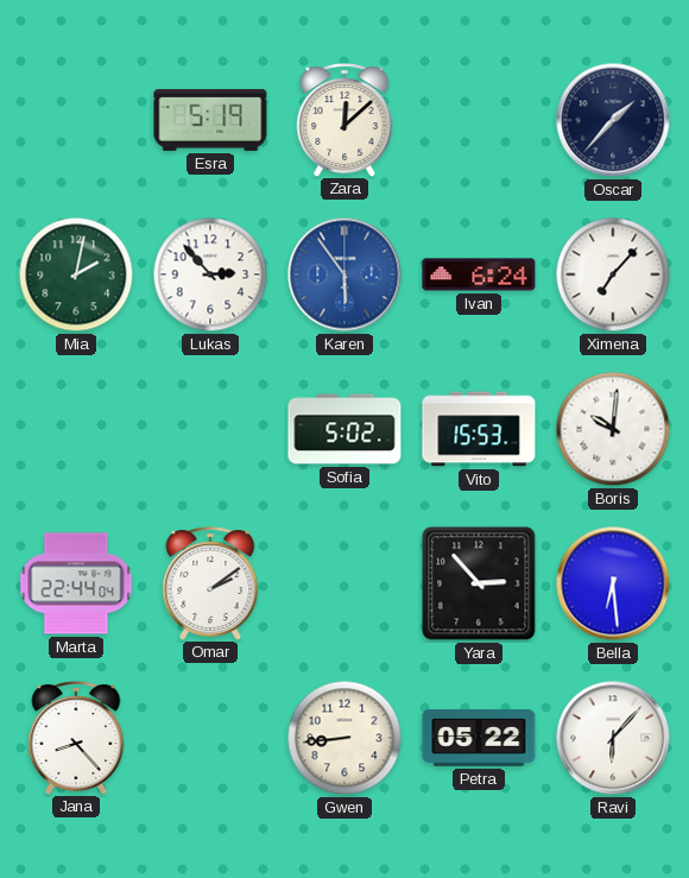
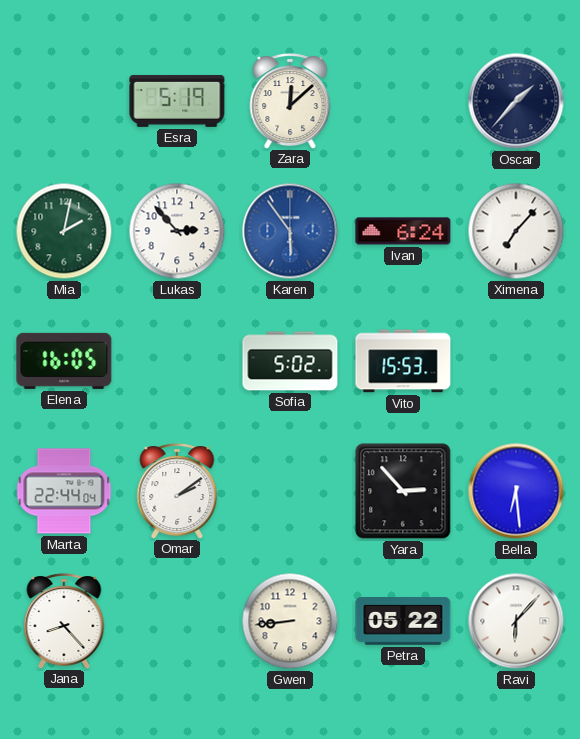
Elena: none -> 16:05
Boris: 10:01 -> none
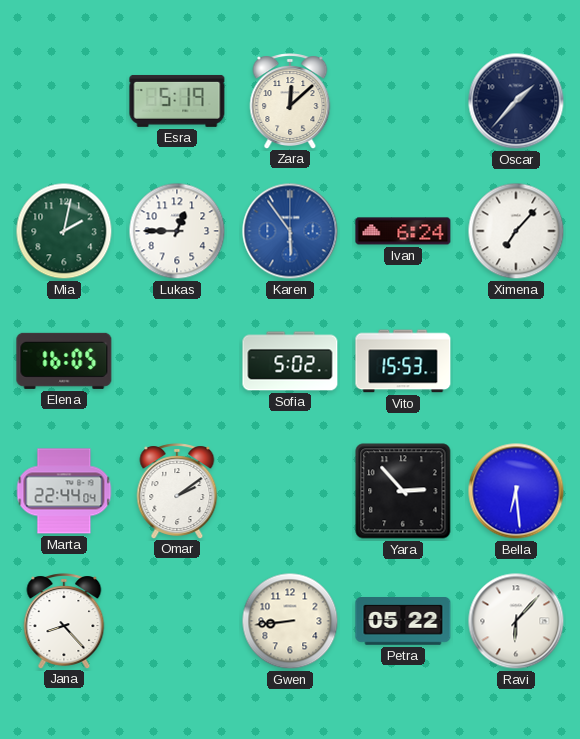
Lukas: 2:53 -> 12:45
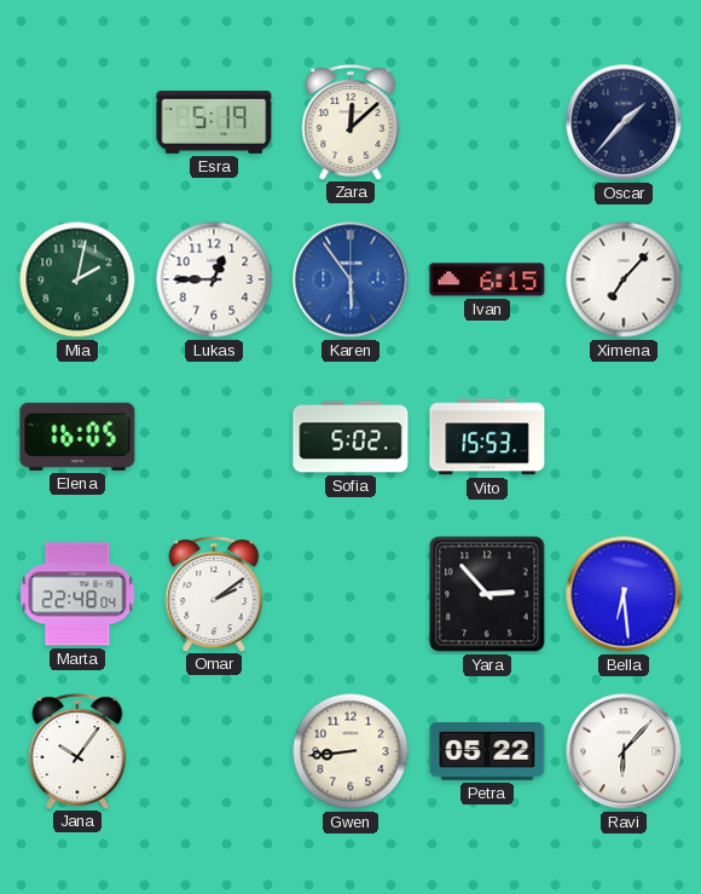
Ivan: 6:24 -> 6:15
Marta: 22:44 -> 22:48
Jana: 8:23 -> 10:06
